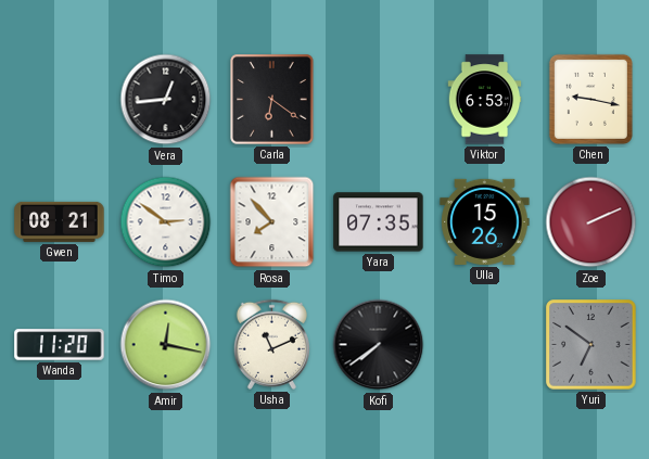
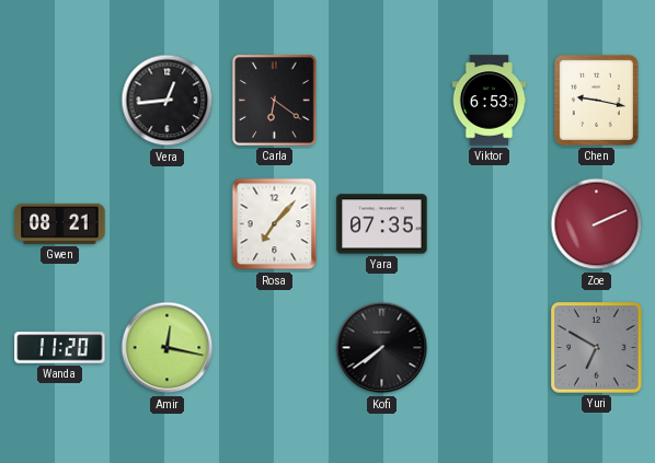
Timo: 2:51 -> none
Rosa: 7:53 -> 7:07
Ulla: 15:26 -> none
Usha: 11:11 -> none
Yuri: 6:51 -> 6:50
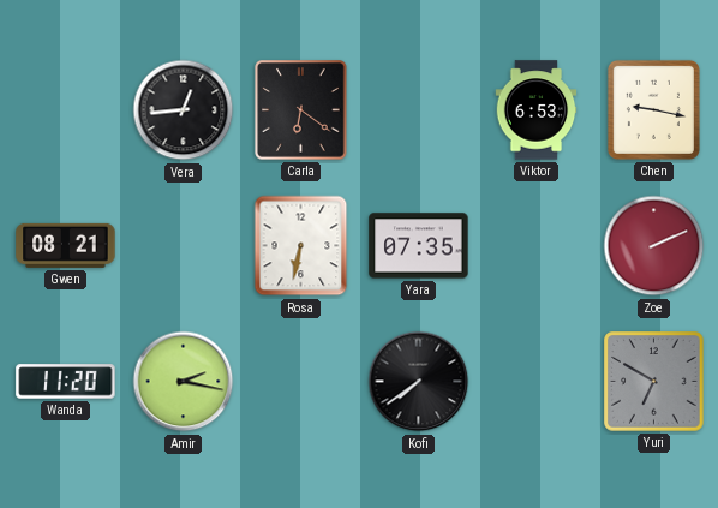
Rosa: 7:07 -> 6:32
Amir: 12:17 -> 2:17
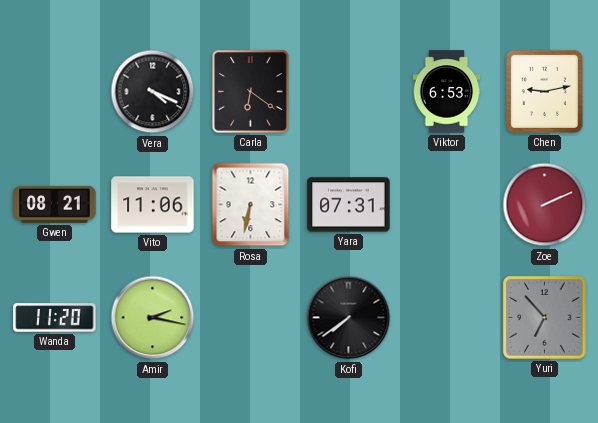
Vera: 12:44 -> 4:19
Chen: 9:17 -> 9:13
Vito: none -> 11:06
Yara: 07:35 -> 07:31
Yuri: 6:50 -> 6:53
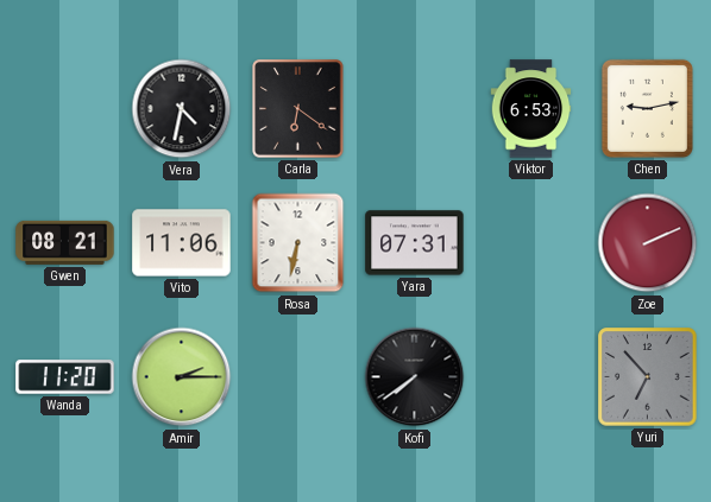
Vera: 4:19 -> 4:32
Amir: 2:17 -> 2:15
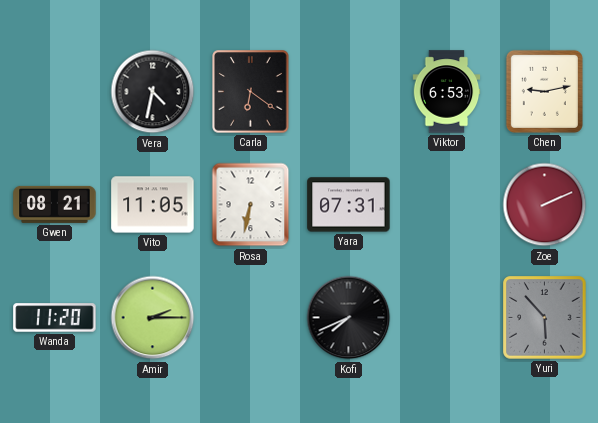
Vito: 11:06 -> 11:05
Kofi: 7:39 -> 7:41
Yuri: 6:53 -> 5:53
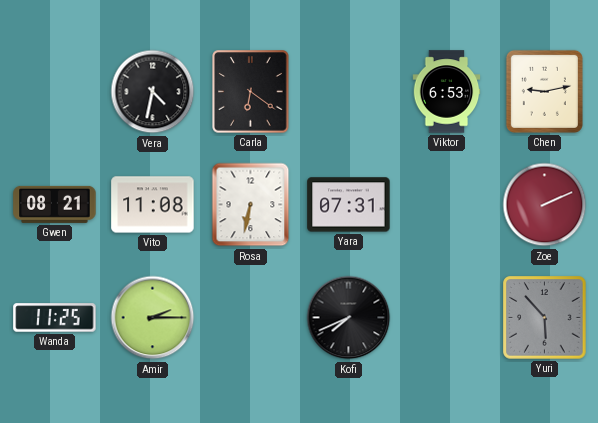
Vito: 11:05 -> 11:08
Wanda: 11:20 -> 11:25
